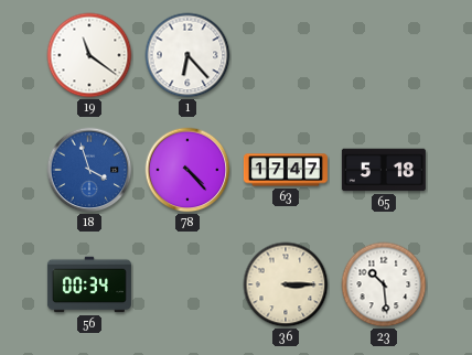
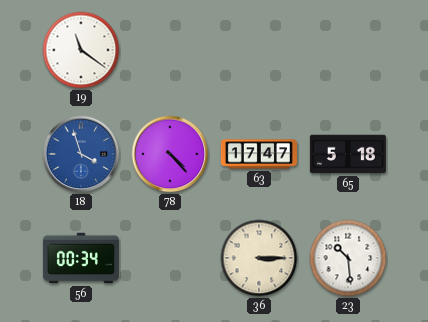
1: 6:23 -> none
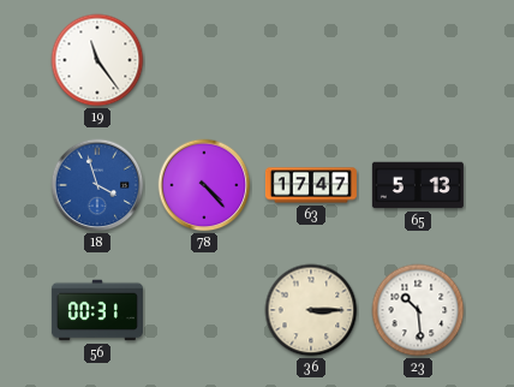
19: 11:21 -> 11:24
65: 5:18 -> 5:13
56: 00:34 -> 00:31
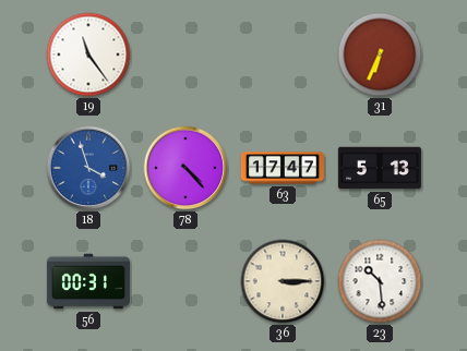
31: none -> 6:34
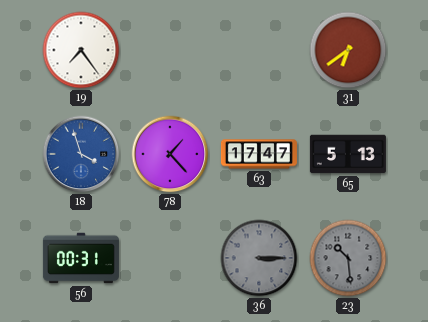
19: 11:24 -> 7:24
31: 6:34 -> 6:39
78: 4:23 -> 1:23
36 dial: cream -> grey
23 dial: white -> grey
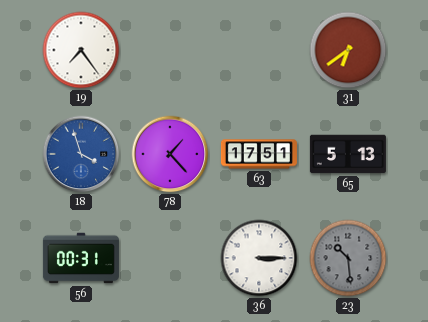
63: 17:47 -> 17:51
36 dial: grey -> white
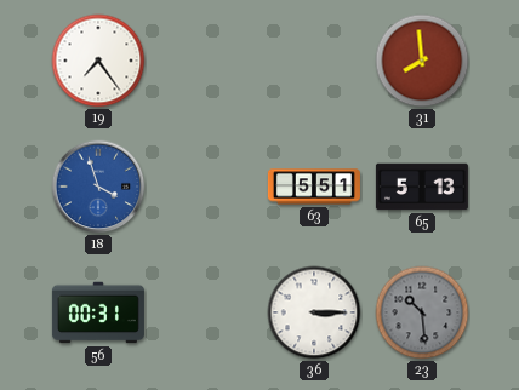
31: 6:39 -> 7:59
78: 1:23 -> none
63: 17:51 -> 5:51
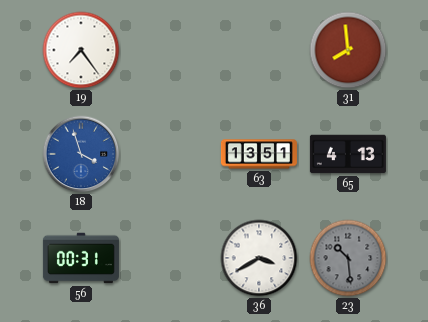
63: 5:51 -> 13:51
65: 5:13 -> 4:13
36: 3:15 -> 3:40
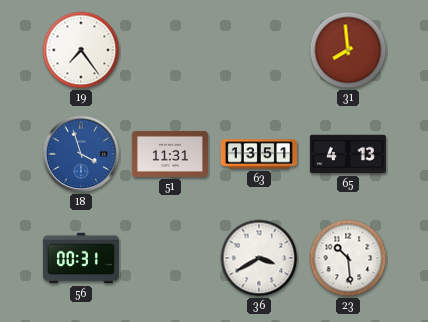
51: none -> 11:31
23 dial: grey -> white
